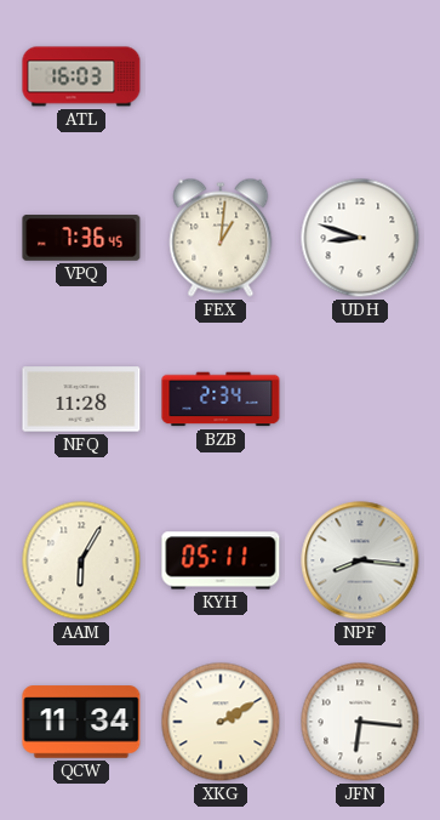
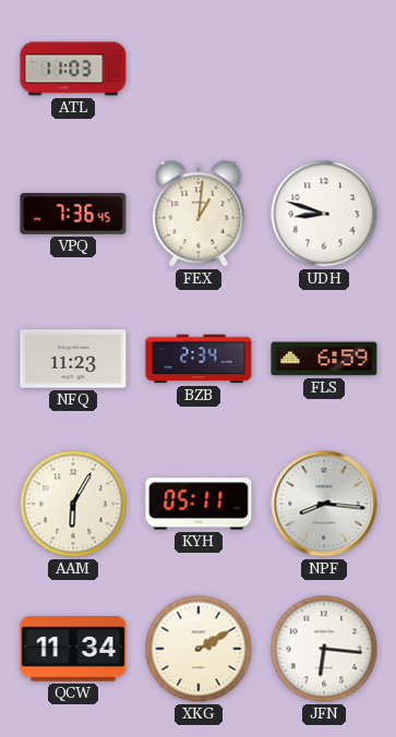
ATL: 16:03 -> 11:03
NFQ: 11:28 -> 11:23
FLS: none -> 6:59
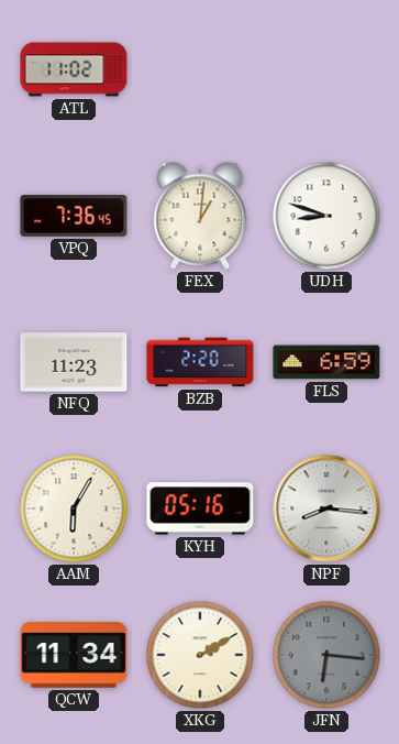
ATL: 11:03 -> 11:02
BZB: 2:34 -> 2:20
KYH: 05:11 -> 05:16
JFN dial: white -> grey
